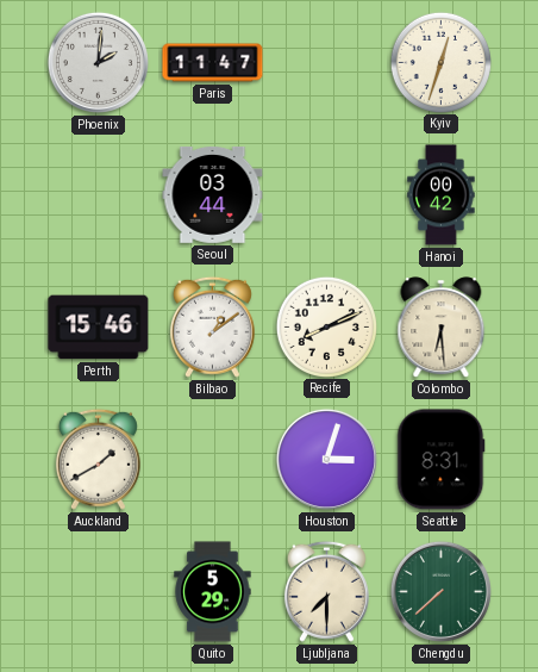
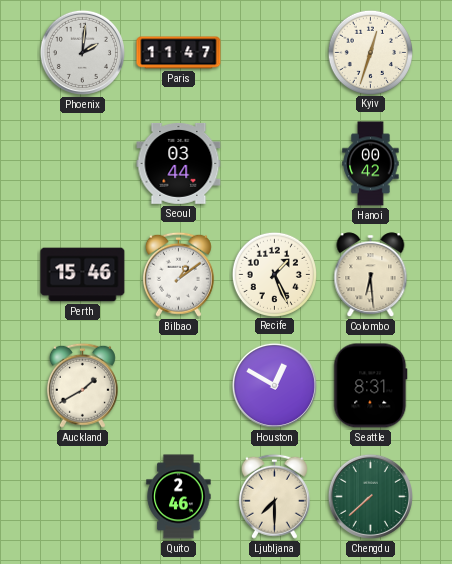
Recife: 8:11 -> 1:26
Houston: 3:03 -> 12:50
Quito: 5:29 -> 2:46
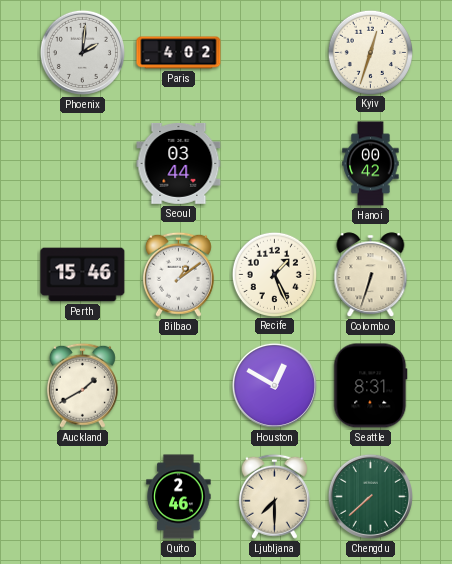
Paris: 11:47 -> 4:02
Colombo: 6:29 -> 6:33
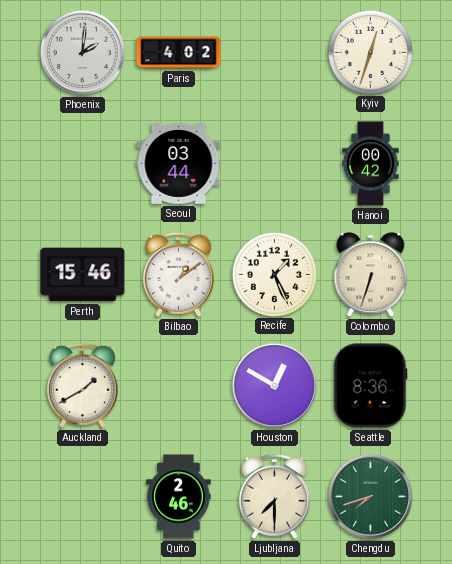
Seattle: 8:31 -> 8:36
Chengdu: 7:38 -> 7:42
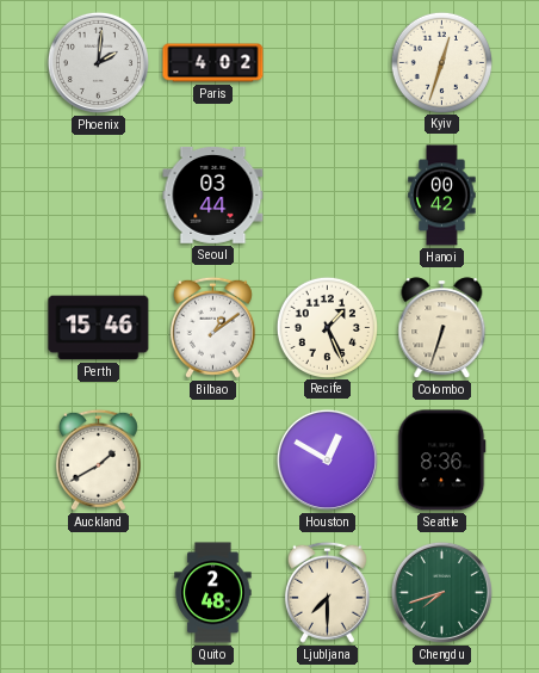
Quito: 2:46 -> 2:48
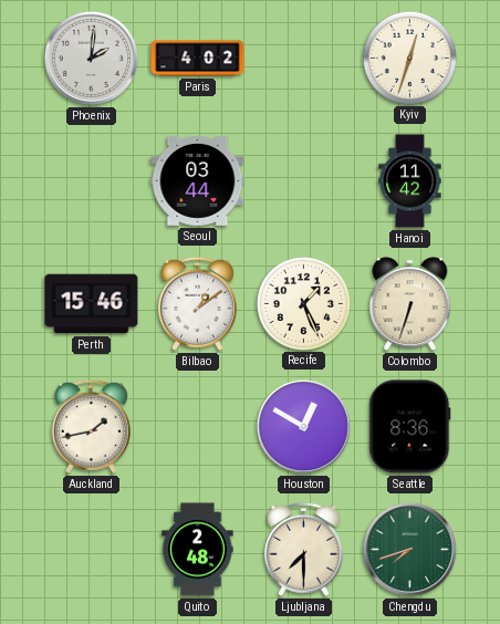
Hanoi: 00:42 -> 11:42
Auckland: 1:40 -> 1:43
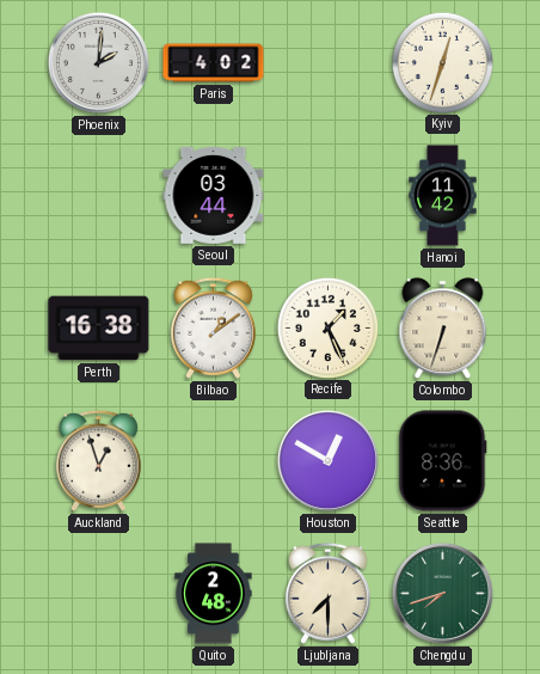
Perth: 15:46 -> 16:38
Auckland: 1:43 -> 12:57
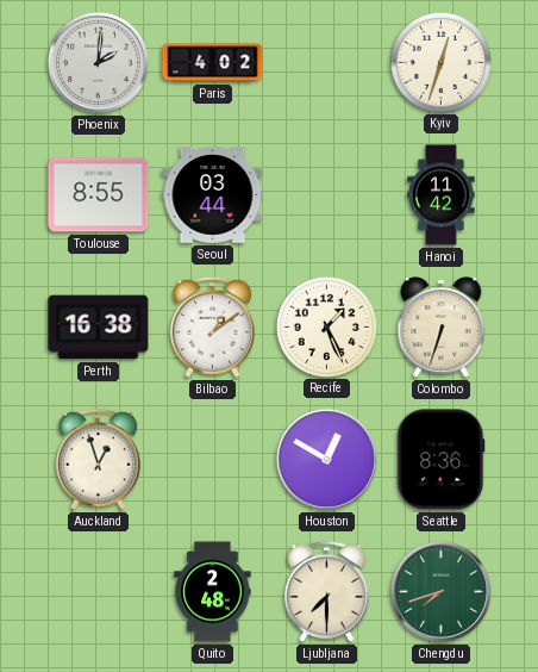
Toulouse: none -> 8:55
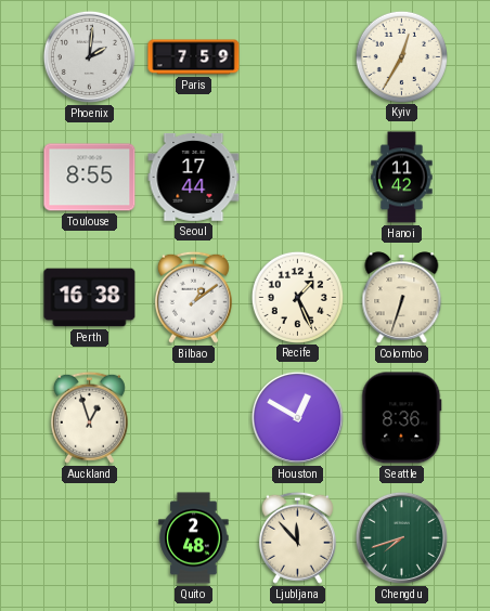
Paris: 4:02 -> 7:59
Kyiv: 12:33 -> 12:35
Seoul: 03:44 -> 17:44
Ljubljana: 7:30 -> 11:53
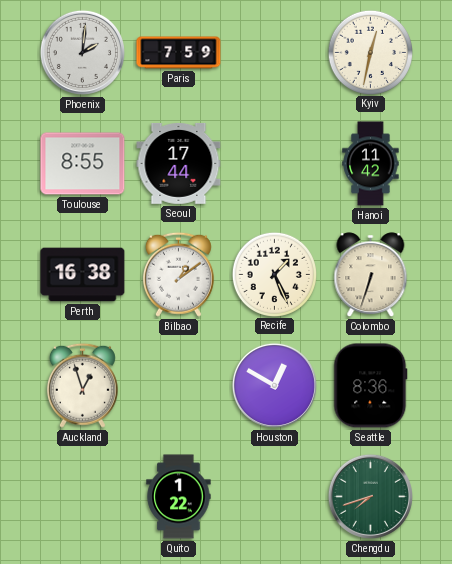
Kyiv: 12:35 -> 12:32
Quito: 2:48 -> 1:22
Ljubljana: 11:53 -> none
